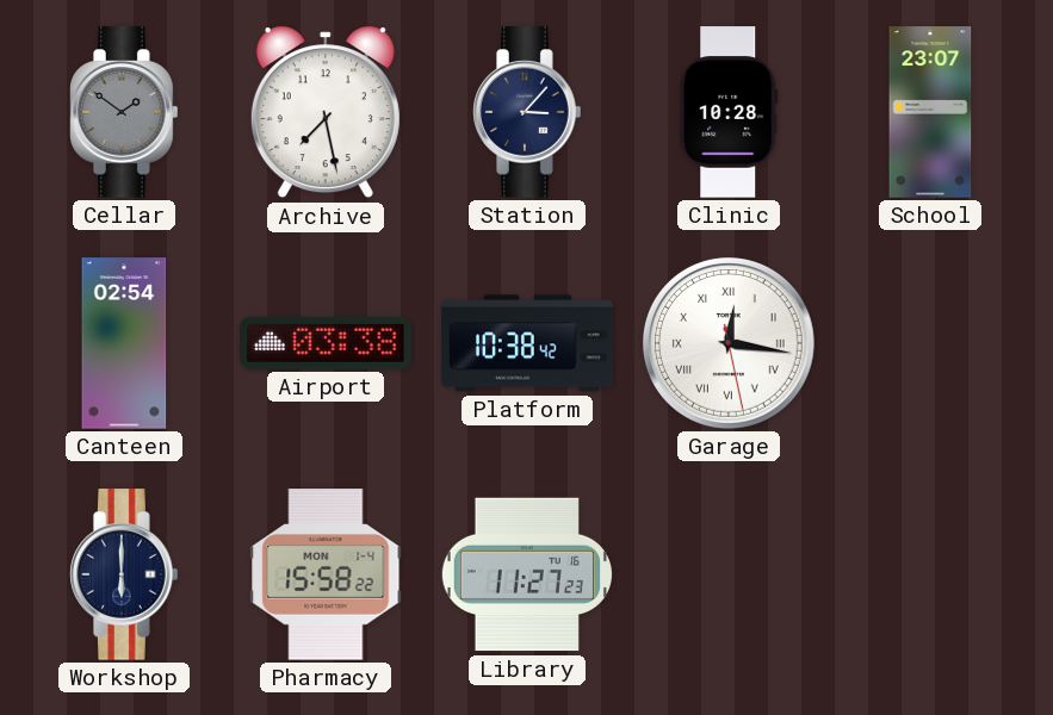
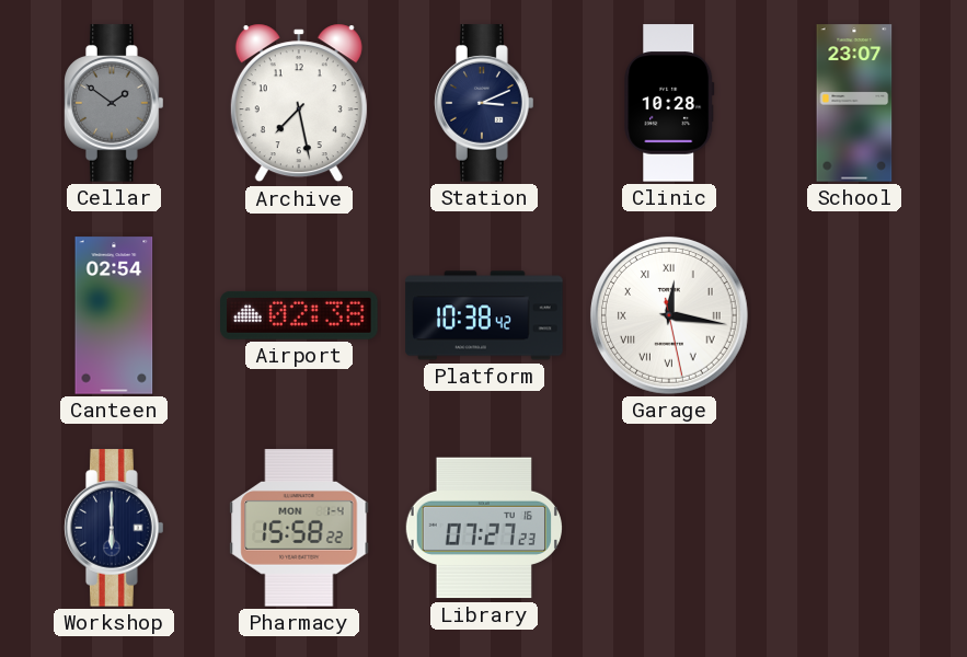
Station: 3:07 -> 3:11
Airport: 03:38 -> 02:38
Library: 11:27 -> 07:27
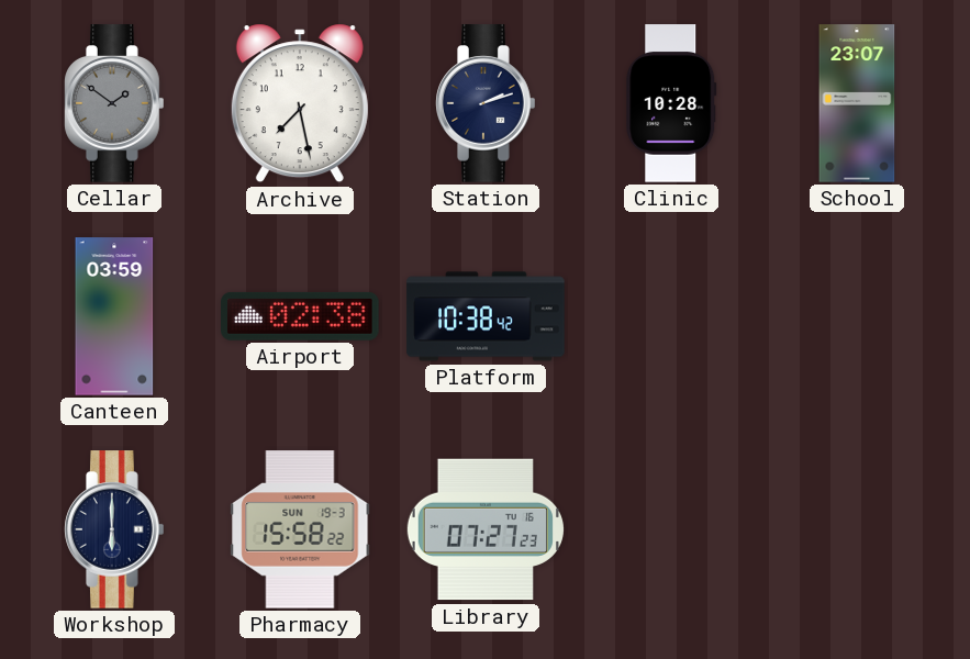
Station: 3:11 -> 2:12
Canteen: 02:54 -> 03:59
Garage: 12:16 -> none
Pharmacy date: MON 1-4 -> SUN 19-3
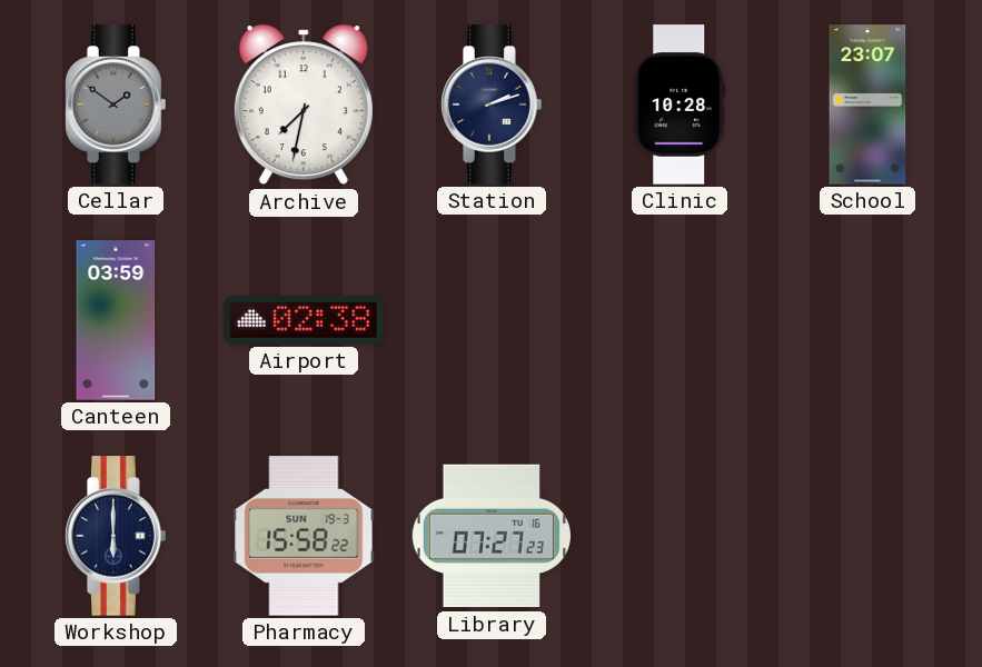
Archive: 7:28 -> 7:32
Platform: 10:38 -> none
